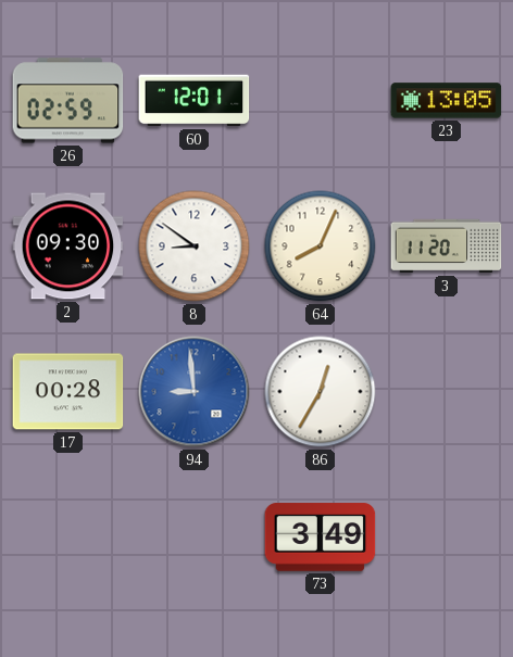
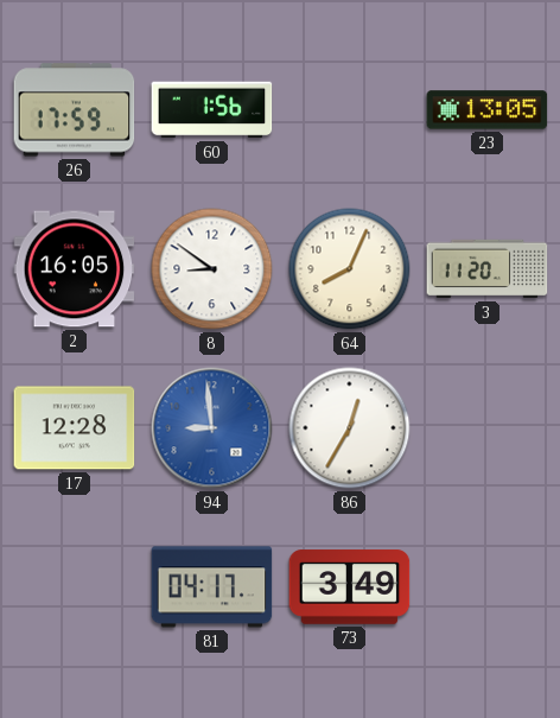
26: 02:59 -> 17:59
60: 12:01 -> 1:56
2: 09:30 -> 16:05
17: 00:28 -> 12:28
81: none -> 04:17
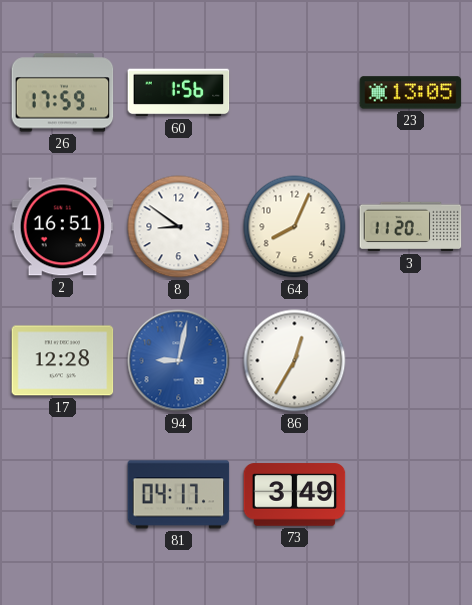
2: 16:05 -> 16:51
94: 8:59 -> 9:02
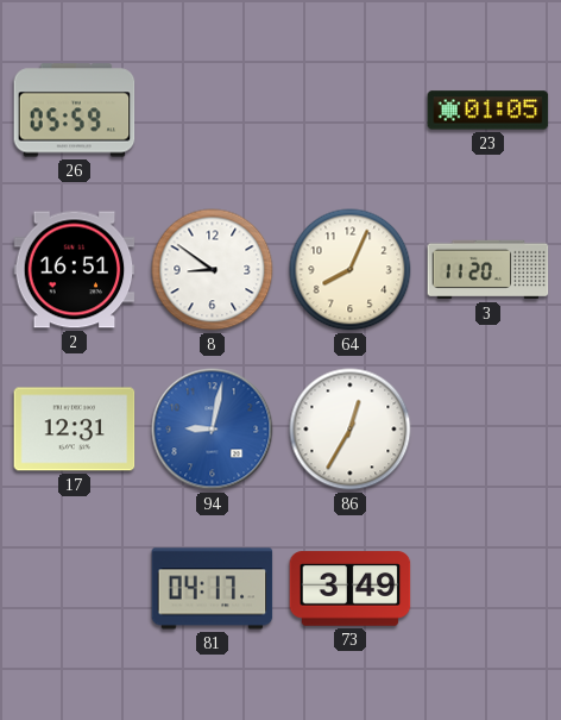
26: 17:59 -> 05:59
60: 1:56 -> none
23: 13:05 -> 01:05
17: 12:28 -> 12:31
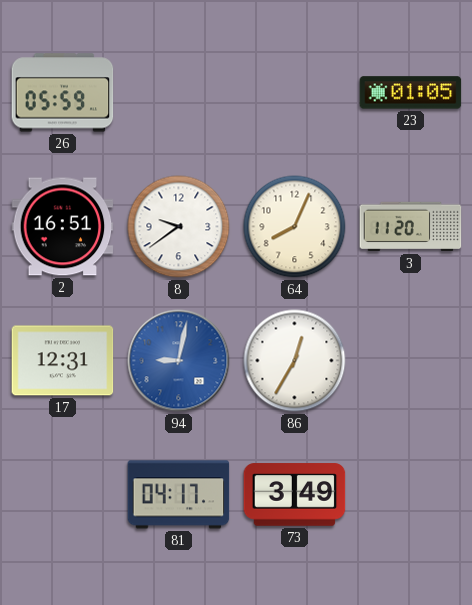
8: 8:51 -> 9:39
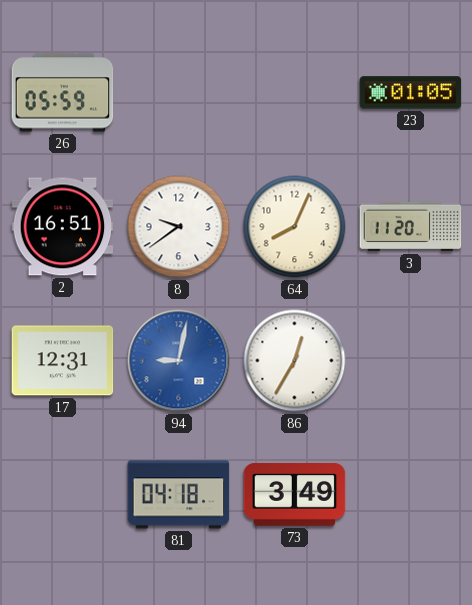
81: 04:17 -> 04:18
